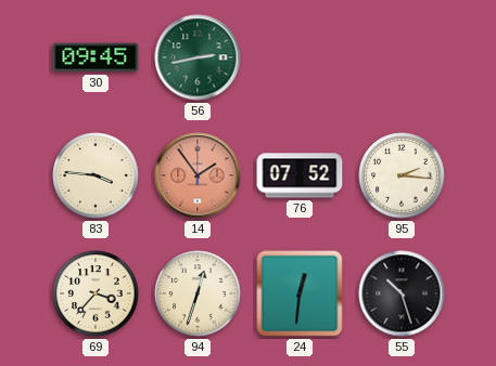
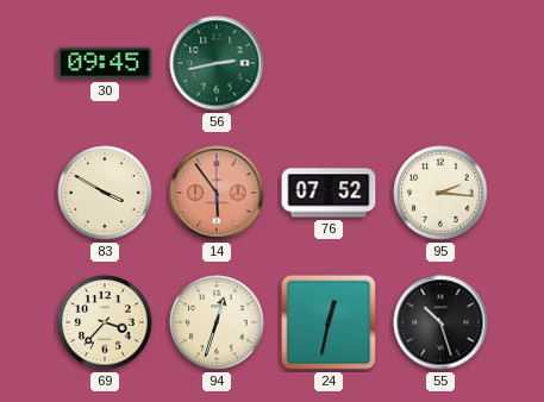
83: 3:46 -> 3:50
14: 1:54 -> 5:54
24: 12:31 -> 12:32
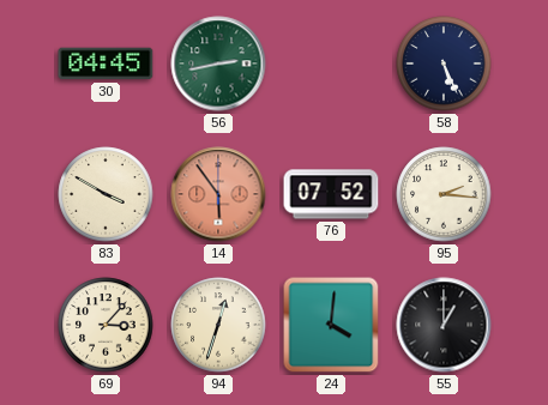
30: 09:45 -> 04:45
58: none -> 5:26
69: 3:37 -> 3:07
24: 12:32 -> 4:01
55: 10:27 -> 1:00
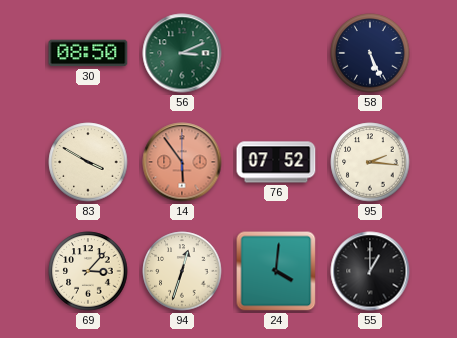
30: 04:45 -> 08:50
56: 2:43 -> 3:11
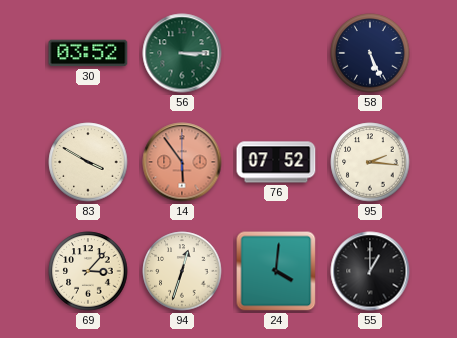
30: 08:50 -> 03:52
56: 3:11 -> 3:15
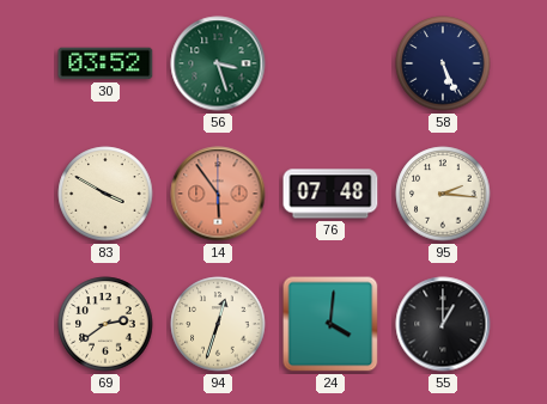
56: 3:15 -> 3:27
76: 07:52 -> 07:48
69: 3:07 -> 2:39
